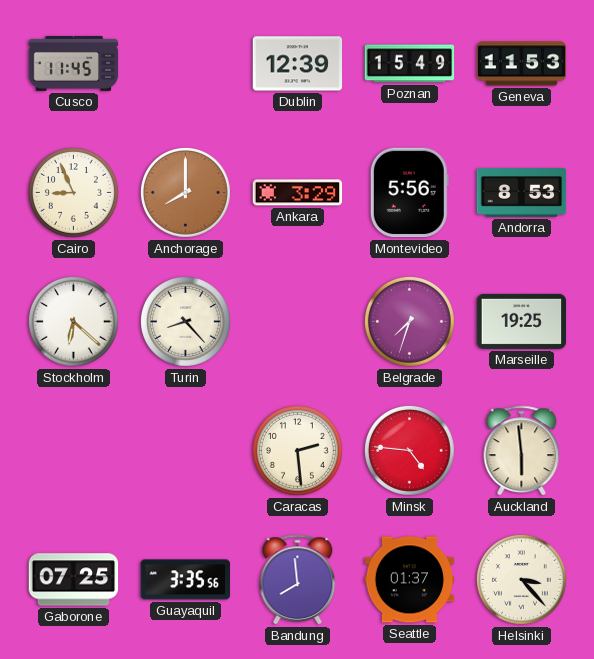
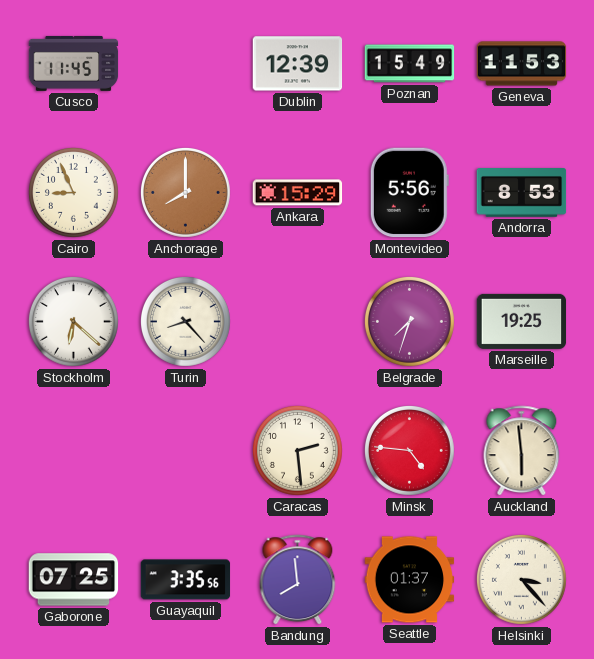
Ankara: 3:29 -> 15:29
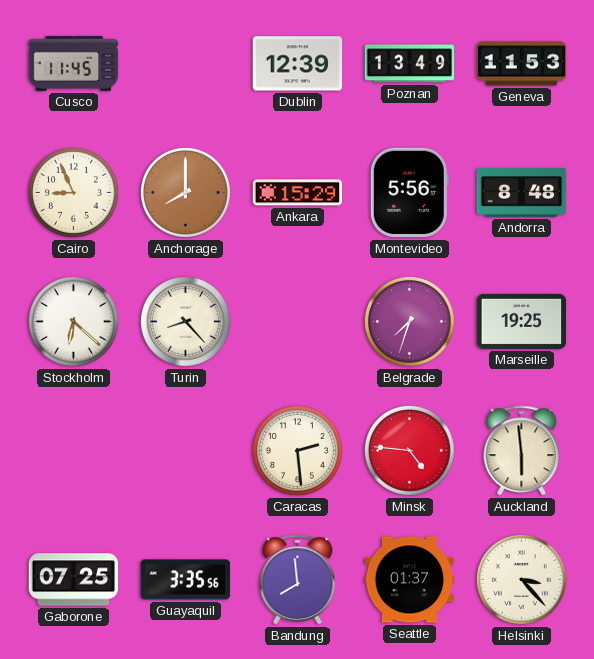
Poznan: 15:49 -> 13:49
Andorra: 8:53 -> 8:48
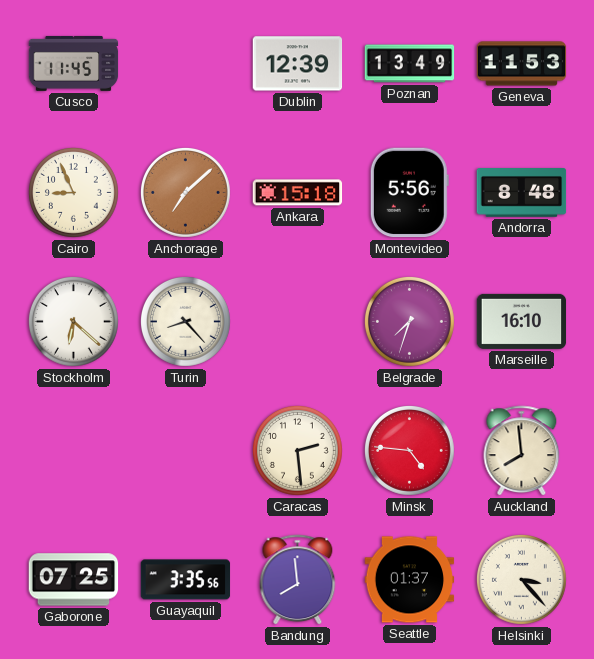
Anchorage: 8:00 -> 7:08
Ankara: 15:29 -> 15:18
Marseille: 19:25 -> 16:10
Auckland: 5:59 -> 7:59
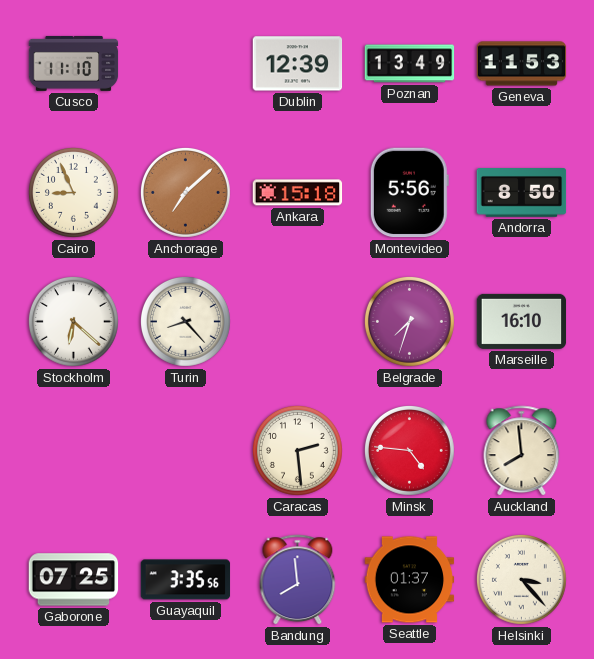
Cusco: 11:45 -> 11:10
Andorra: 8:48 -> 8:50
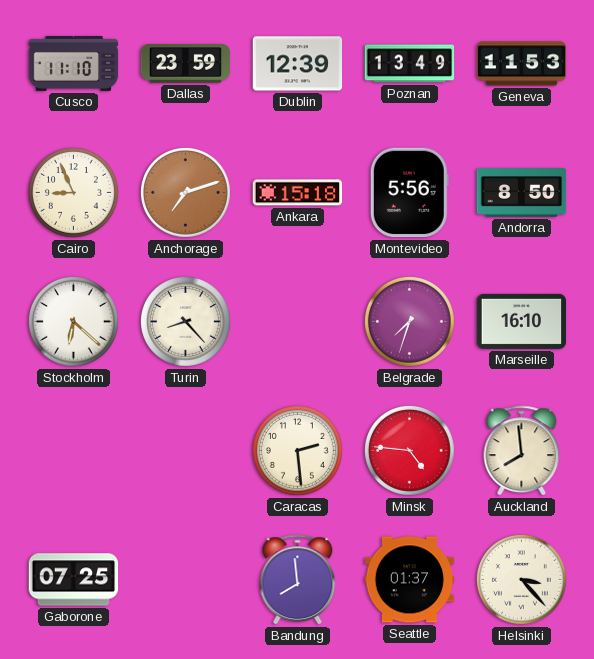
Dallas: none -> 23:59
Anchorage: 7:08 -> 7:12
Guayaquil: 3:35 -> none
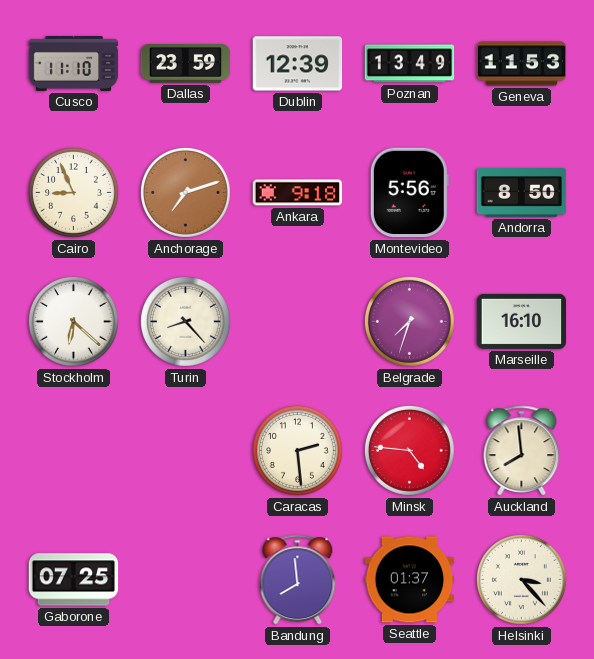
Ankara: 15:18 -> 9:18
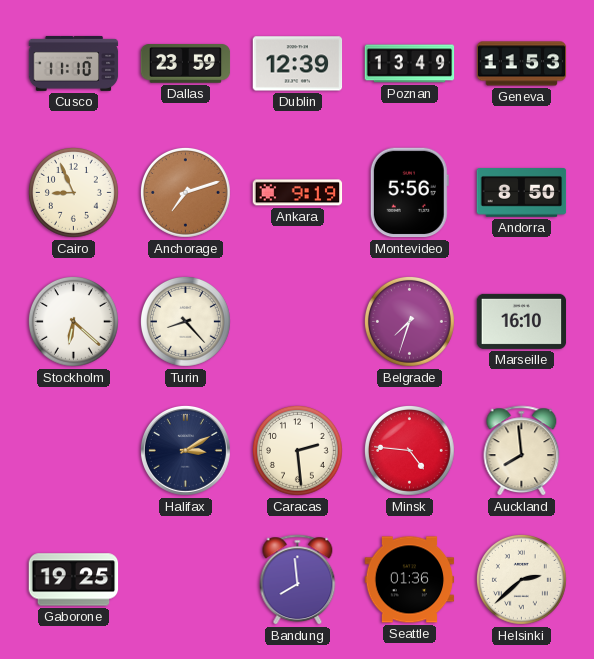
Ankara: 9:18 -> 9:19
Halifax: none -> 3:10
Gaborone: 07:25 -> 19:25
Seattle: 01:37 -> 01:36
Helsinki: 3:23 -> 2:38
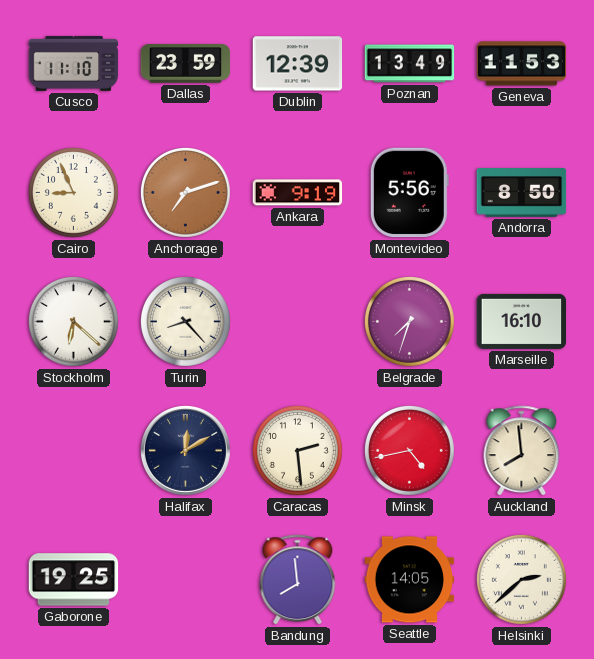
Halifax: 3:10 -> 12:10
Minsk: 4:46 -> 4:43
Seattle: 01:36 -> 14:05
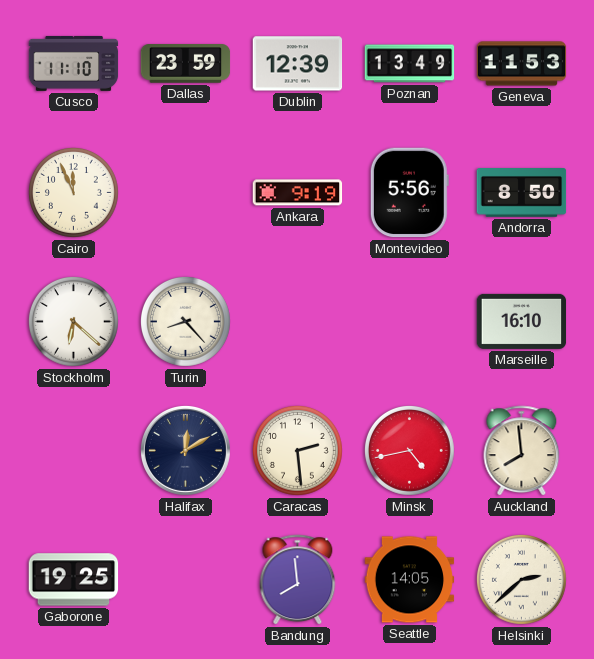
Cairo: 8:56 -> 11:56
Anchorage: 7:12 -> none
Belgrade: 7:33 -> none
